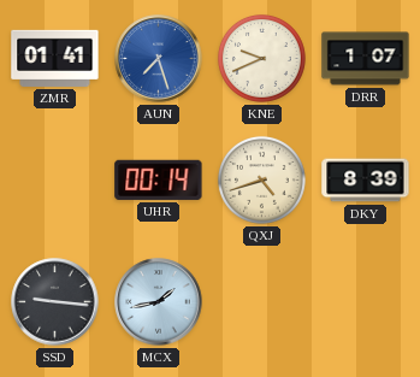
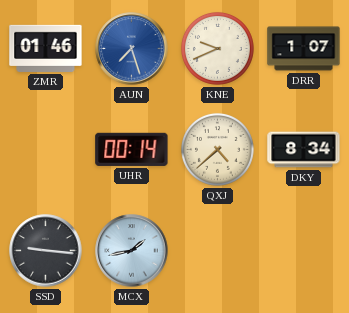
ZMR: 01:41 -> 01:46
QXJ: 4:42 -> 4:38
DKY: 8:39 -> 8:34
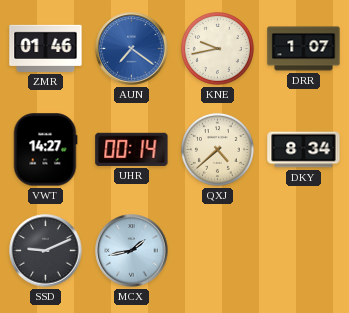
AUN: 7:27 -> 7:21
KNE: 9:41 -> 9:43
VWT: none -> 14:27
SSD: 9:16 -> 9:11
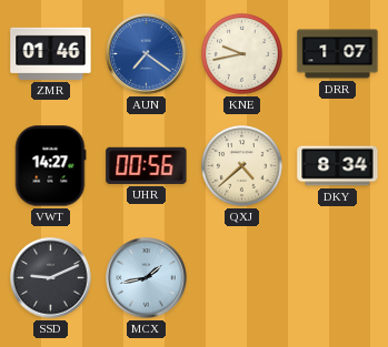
UHR: 00:14 -> 00:56
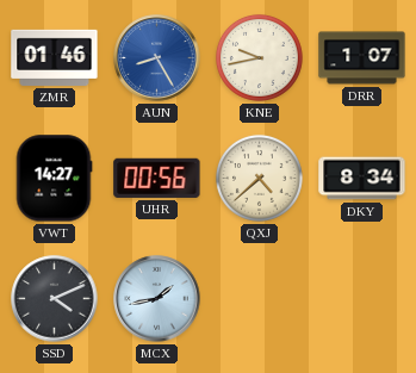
AUN: 7:21 -> 8:25
SSD: 9:11 -> 4:11
